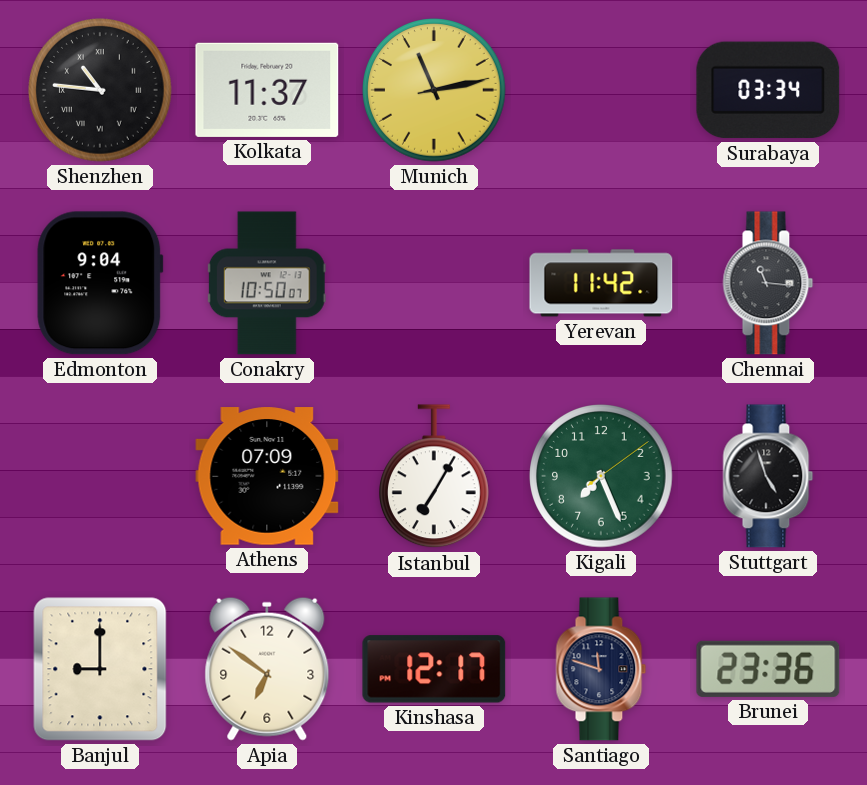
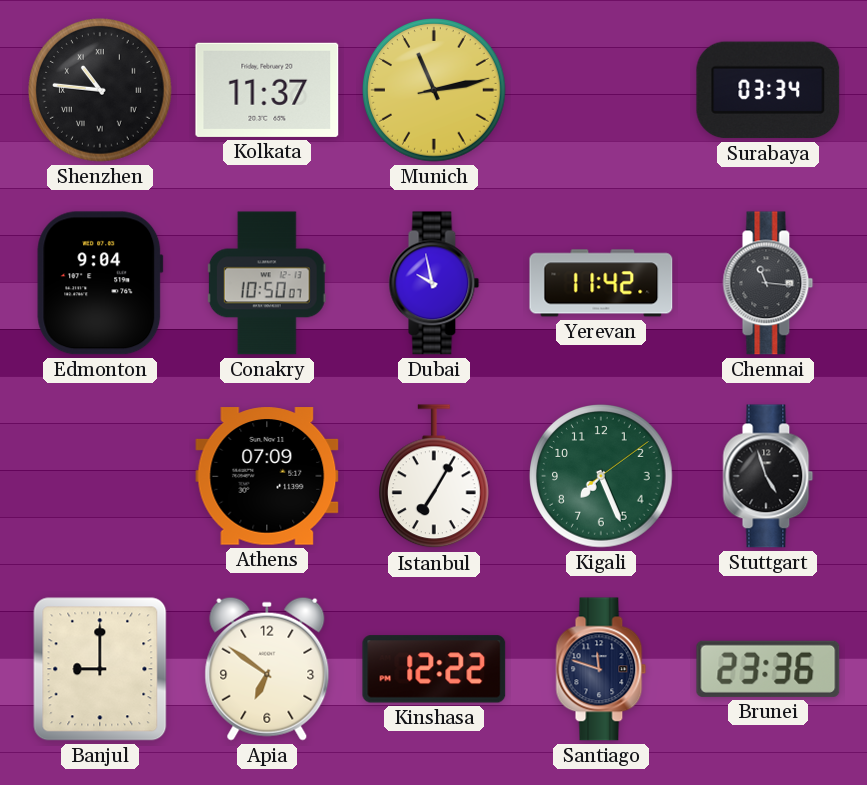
Dubai: none -> 9:58
Kinshasa: 12:17 -> 12:22
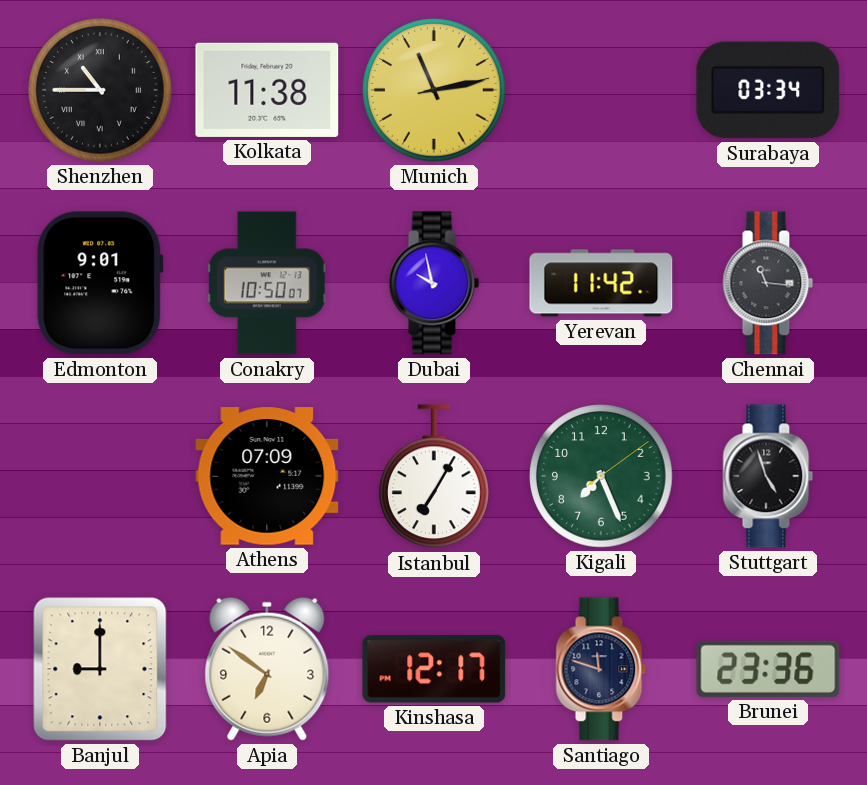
Shenzhen: 10:46 -> 10:45
Kolkata: 11:37 -> 11:38
Edmonton: 9:04 -> 9:01
Kinshasa: 12:22 -> 12:17
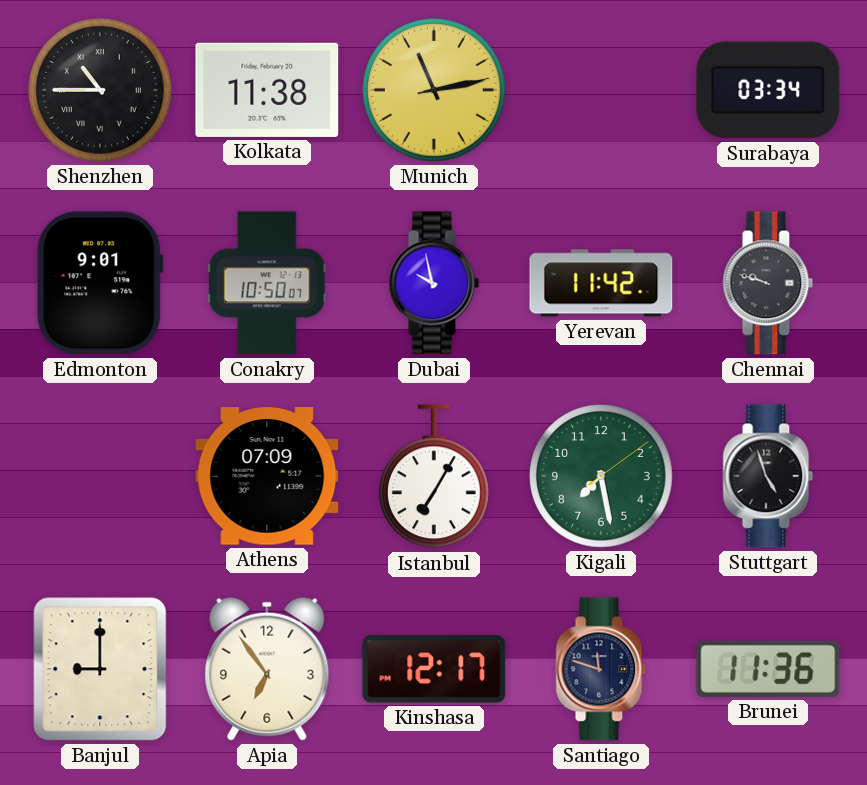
Chennai: 11:16 -> 9:48
Kigali: 7:26 -> 7:28
Apia: 6:51 -> 6:54
Brunei: 23:36 -> 11:36
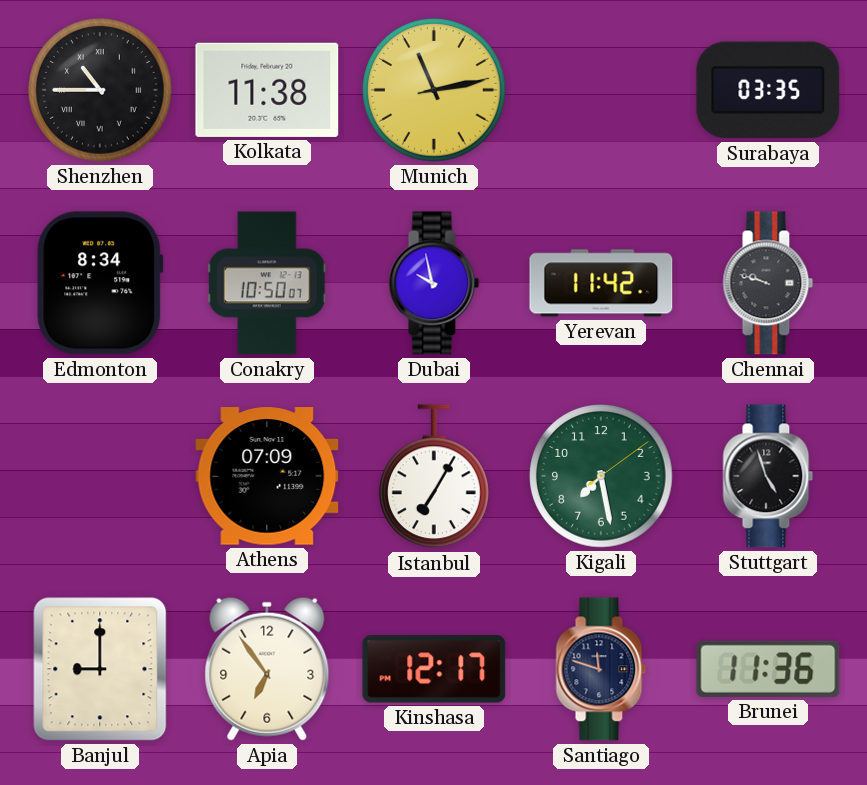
Surabaya: 03:34 -> 03:35
Edmonton: 9:01 -> 8:34
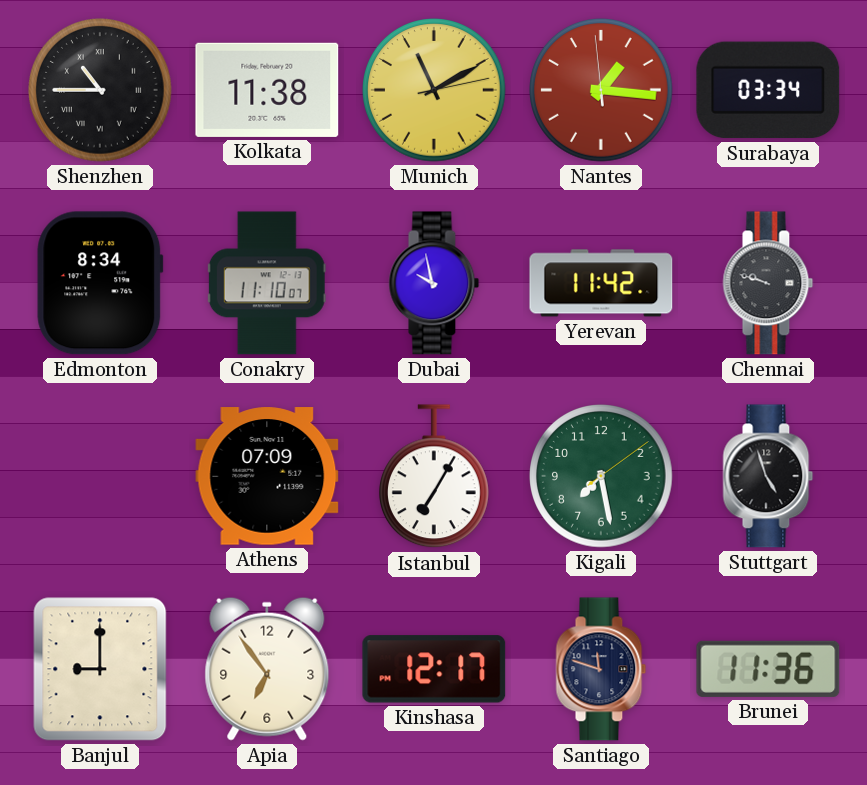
Munich: 11:13 -> 11:10
Nantes: none -> 1:15
Surabaya: 03:35 -> 03:34
Conakry: 10:50 -> 11:10
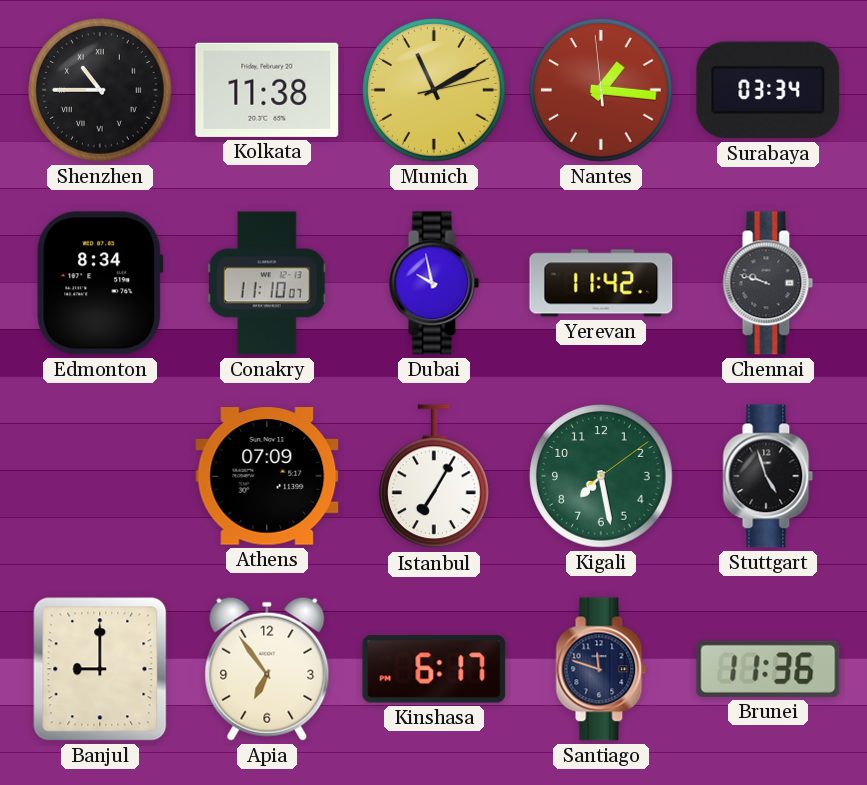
Kinshasa: 12:17 -> 6:17
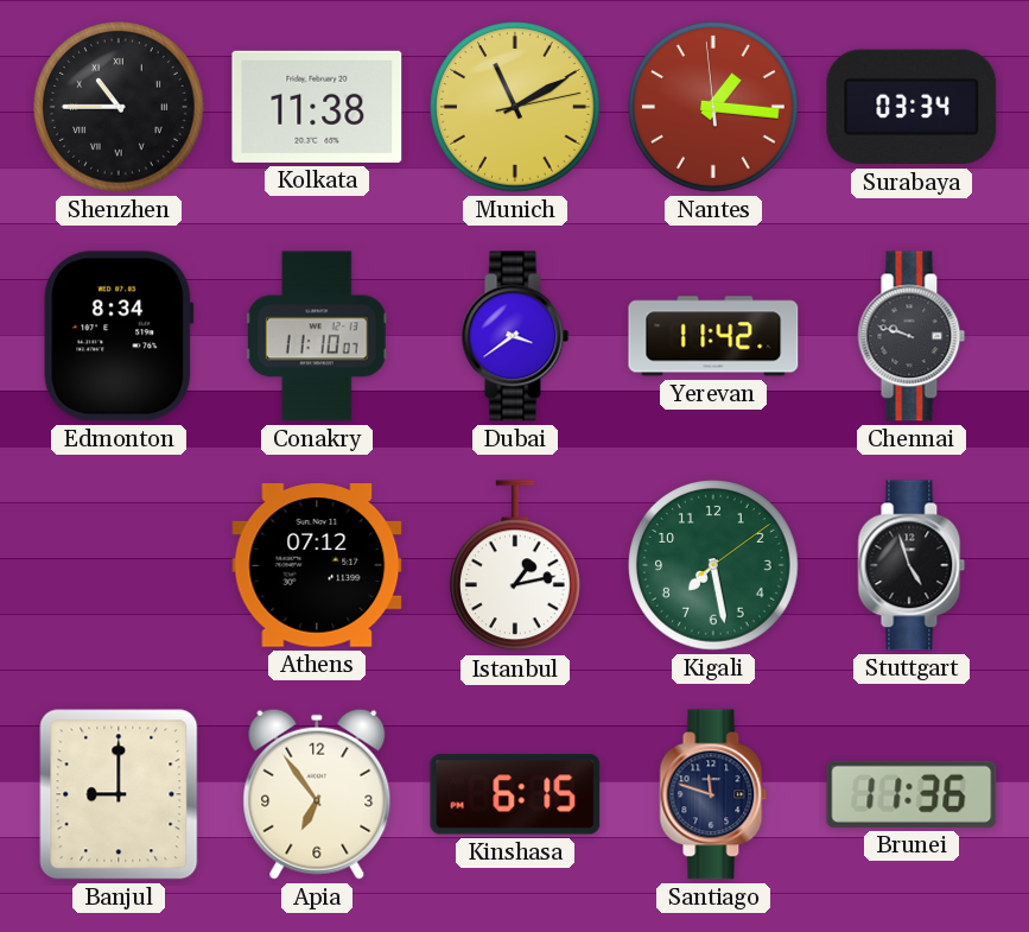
Dubai: 9:58 -> 3:39
Athens: 07:09 -> 07:12
Istanbul: 7:05 -> 1:13
Kinshasa: 6:17 -> 6:15
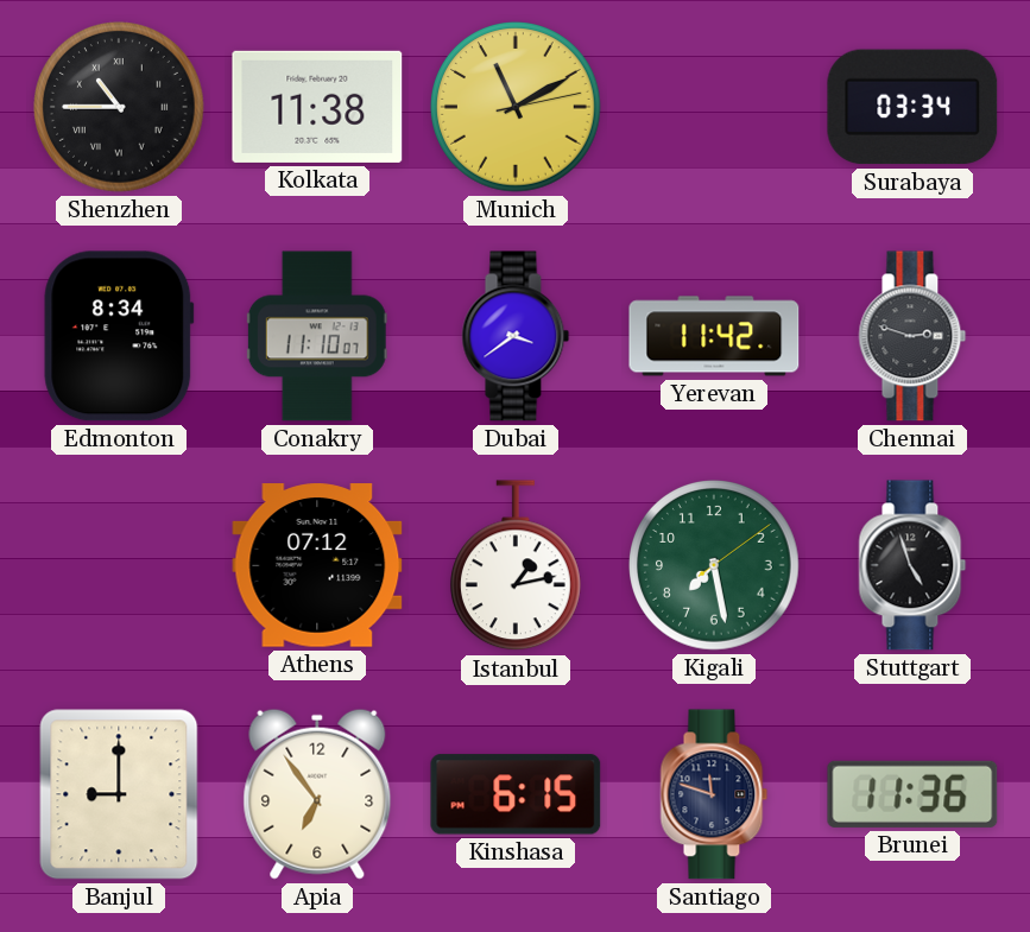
Nantes: 1:15 -> none
Chennai: 9:48 -> 2:48
